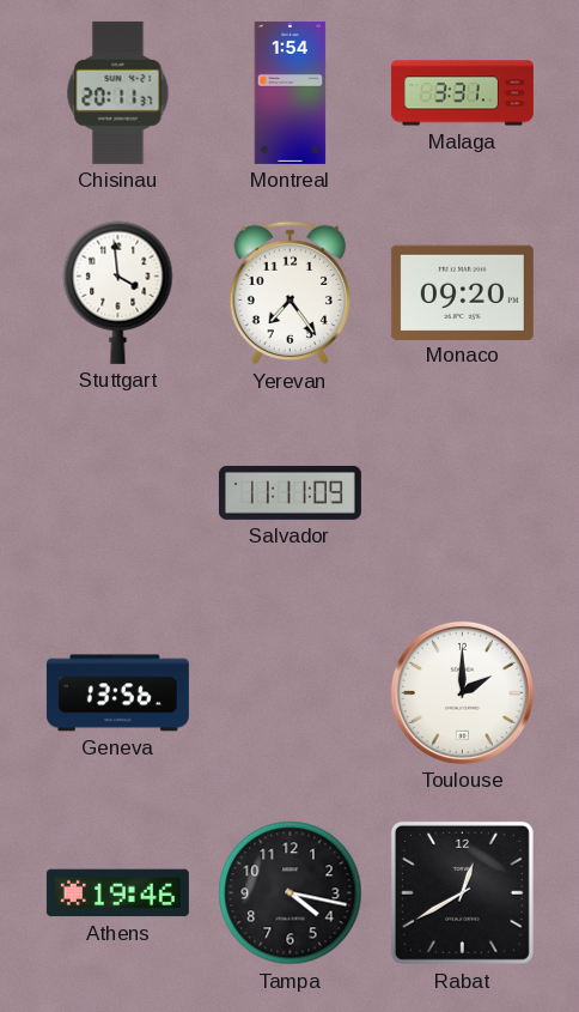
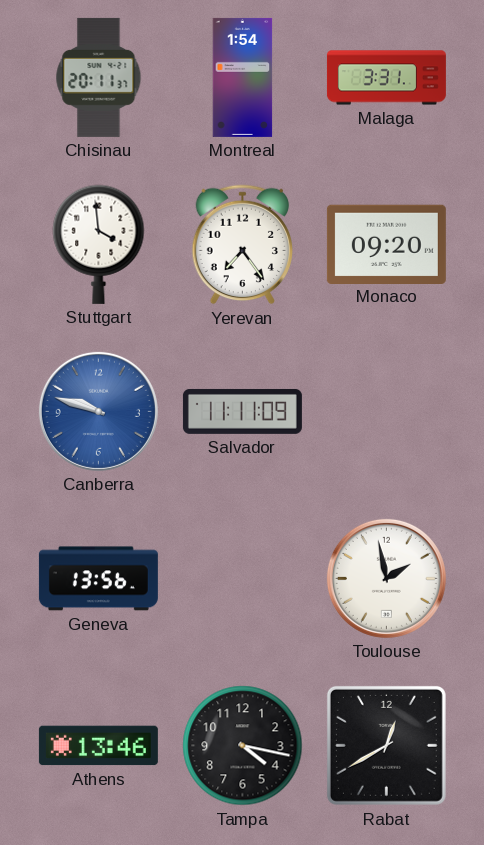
Canberra: none -> 9:48
Toulouse: 2:00 -> 1:58
Athens: 19:46 -> 13:46
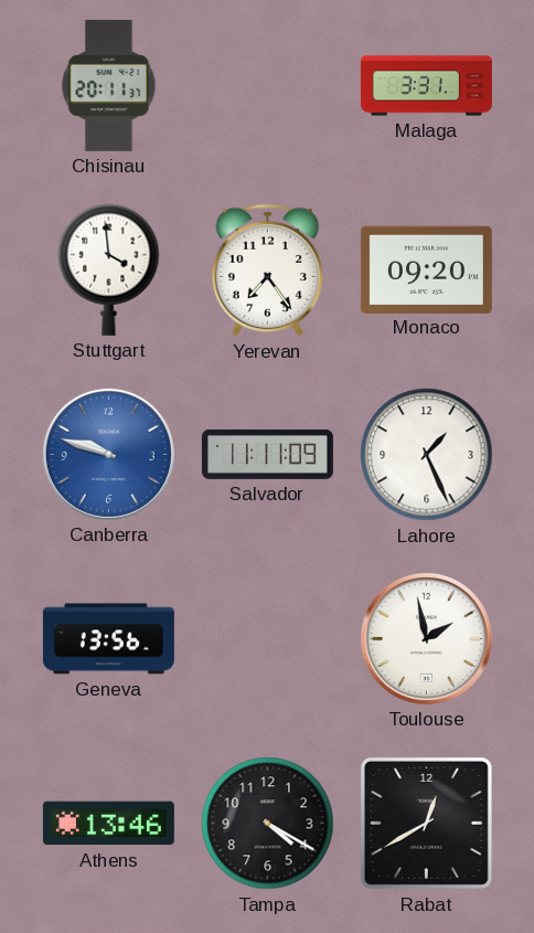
Montreal: 1:54 -> none
Lahore: none -> 1:26
Tampa: 4:17 -> 4:20
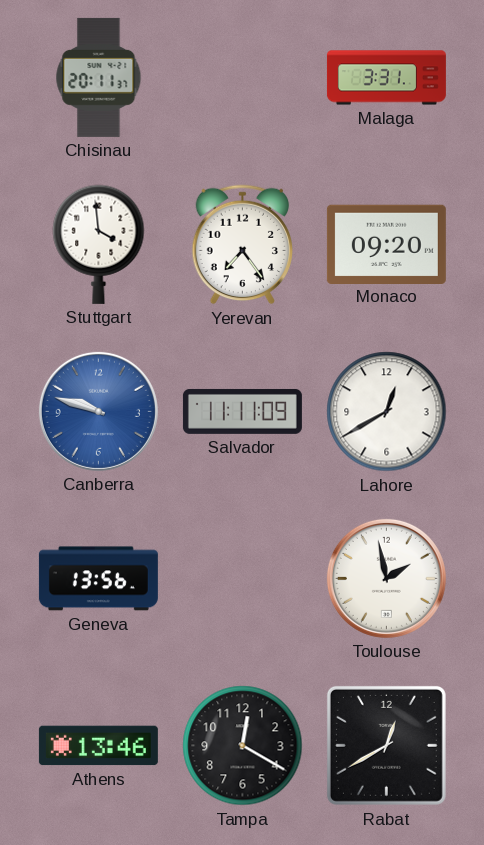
Lahore: 1:26 -> 12:40
Tampa: 4:20 -> 12:20
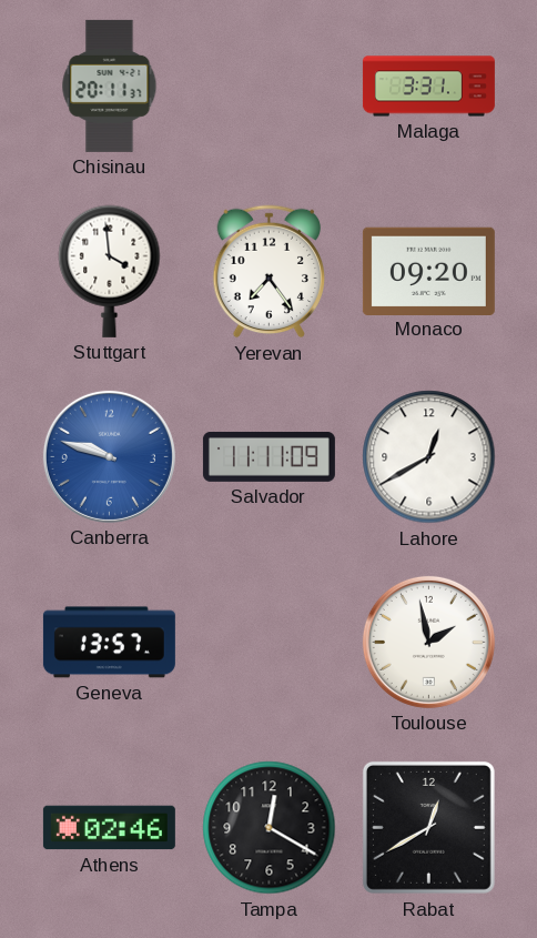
Geneva: 13:56 -> 13:57
Athens: 13:46 -> 02:46
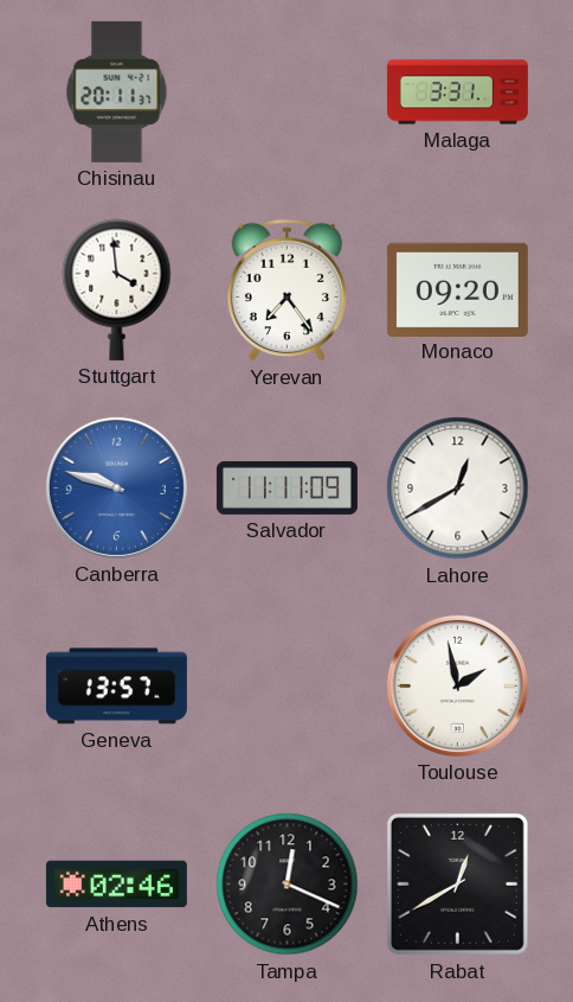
Tampa: 12:20 -> 12:19
